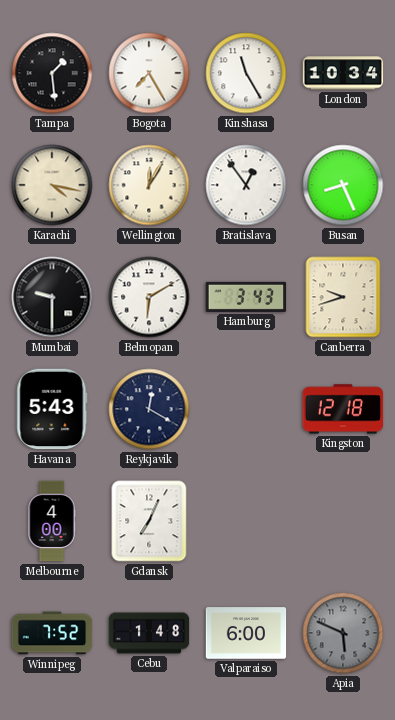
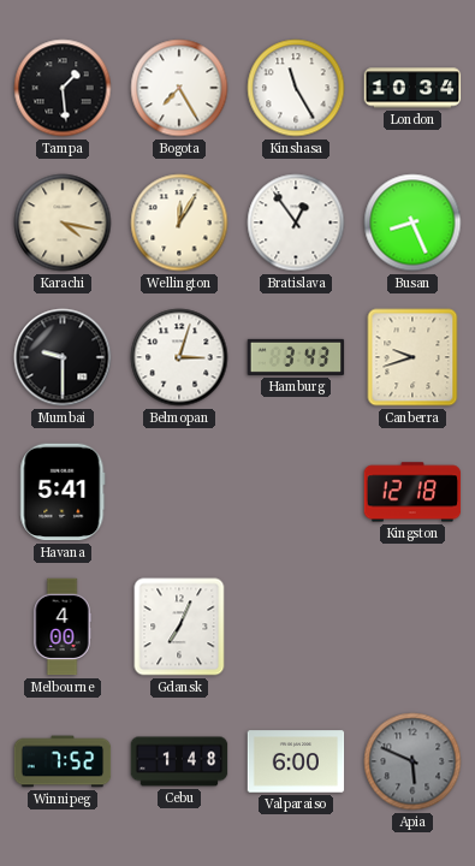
Belmopan: 6:10 -> 3:03
Havana: 5:43 -> 5:41
Reykjavik: 12:20 -> none
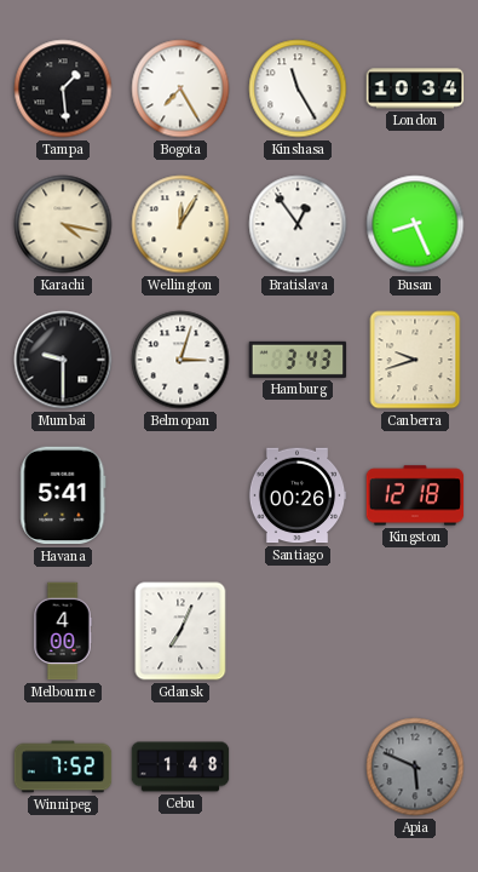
Santiago: none -> 00:26
Valparaiso: 6:00 -> none
